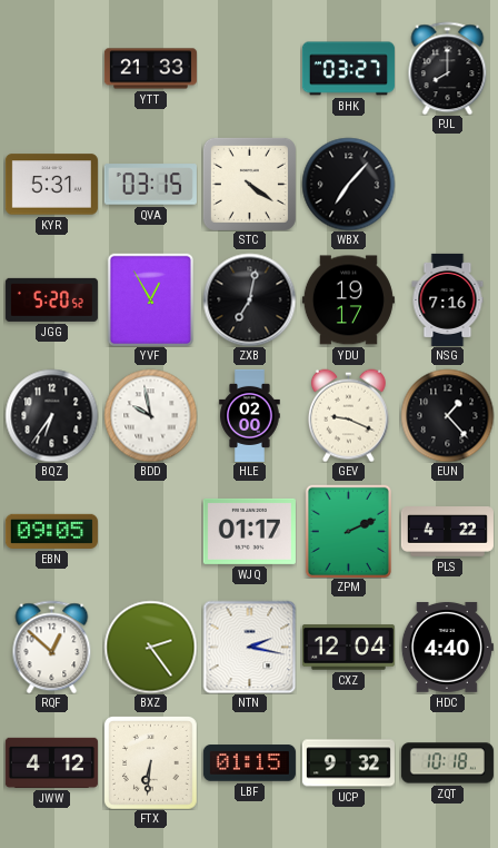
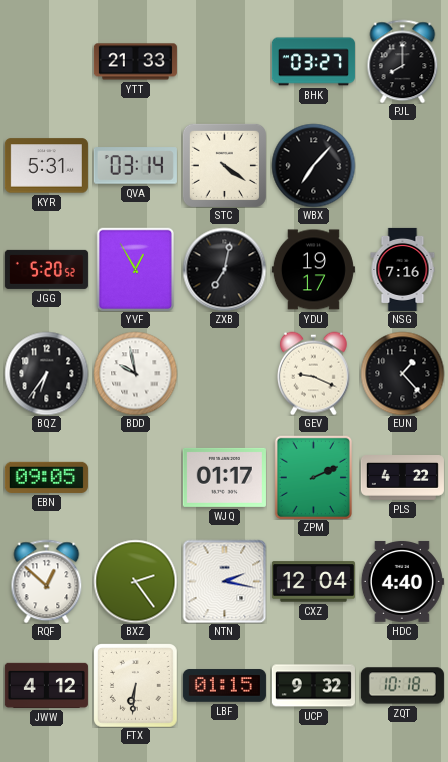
QVA: 03:15 -> 03:14
HLE: 02:00 -> none
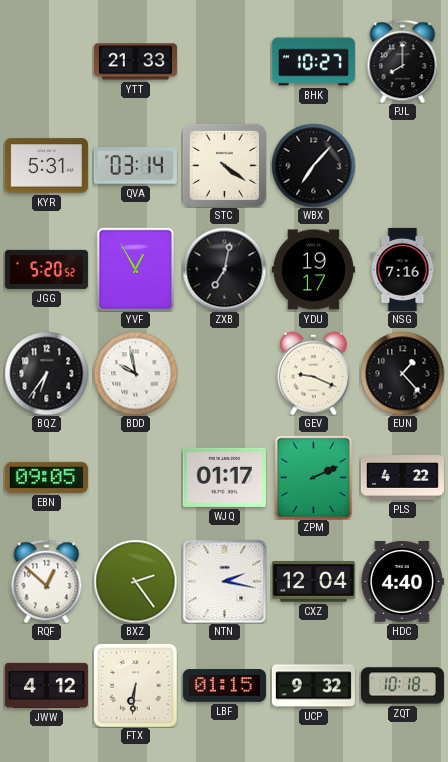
BHK: 03:27 -> 10:27
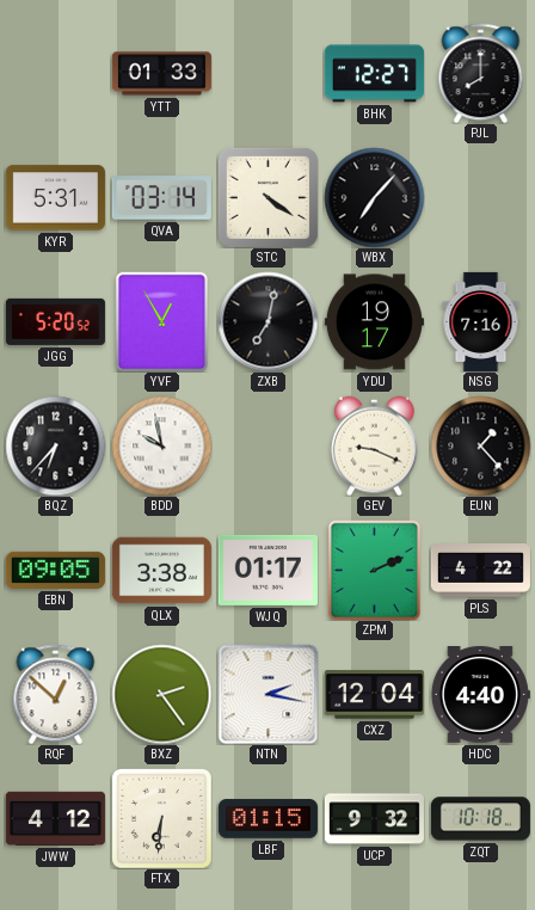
YTT: 21:33 -> 01:33
BHK: 10:27 -> 12:27
BQZ: 6:36 -> 6:37
QLX: none -> 3:38
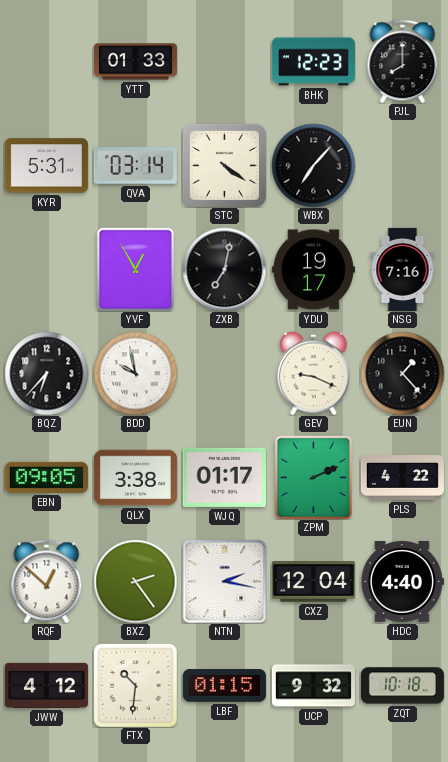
BHK: 12:27 -> 12:23
JGG: 5:20 -> none
FTX: 6:31 -> 10:31
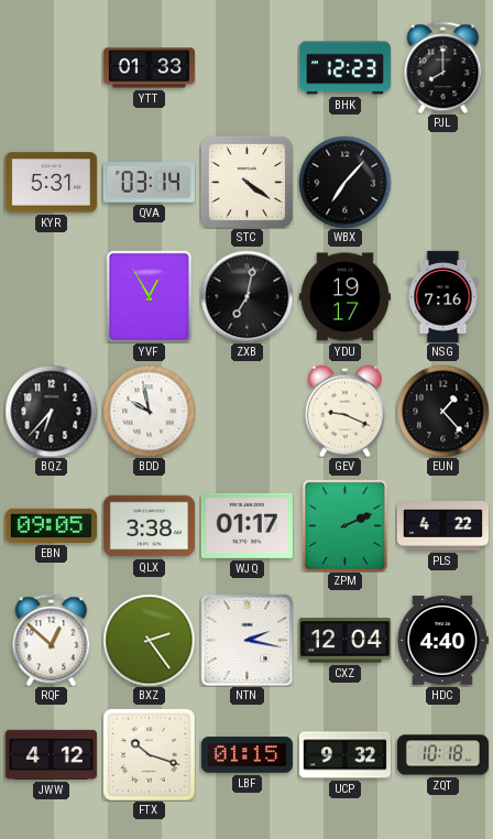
FTX: 10:31 -> 10:18
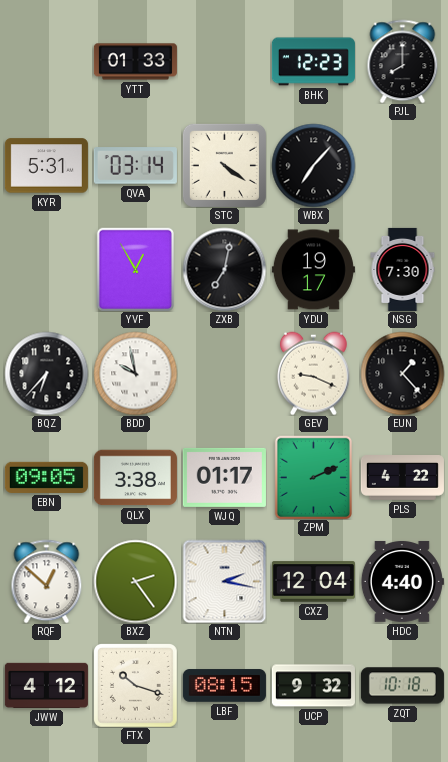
NSG: 7:16 -> 7:30
LBF: 01:15 -> 08:15
